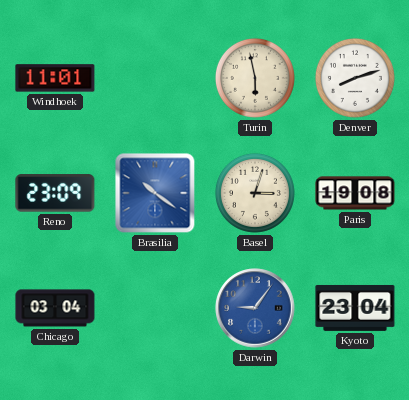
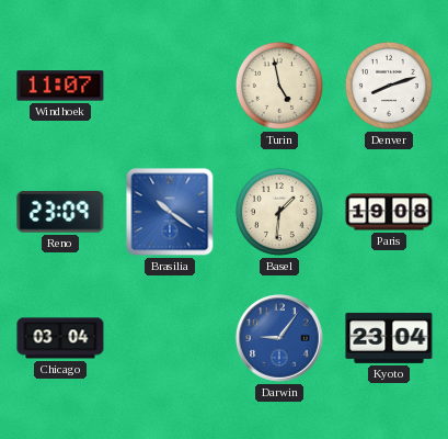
Windhoek: 11:01 -> 11:07
Turin: 5:58 -> 4:58
Basel: 3:03 -> 1:31
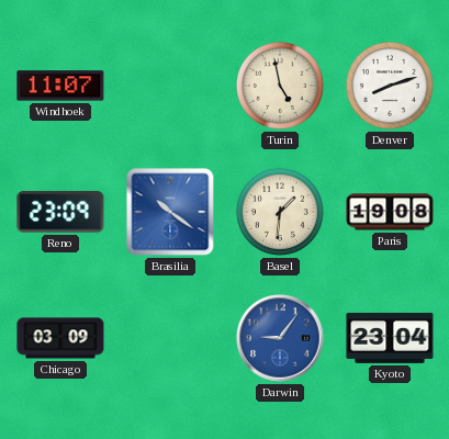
Chicago: 03:04 -> 03:09
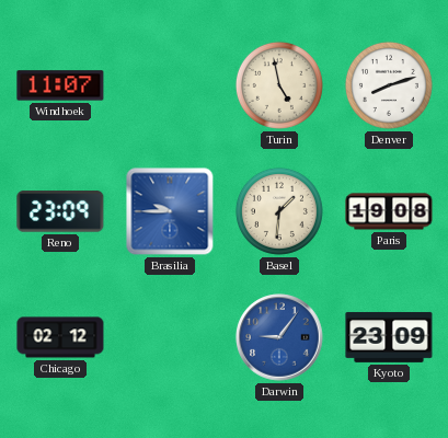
Brasilia: 10:21 -> 9:45
Chicago: 03:09 -> 02:12
Kyoto: 23:04 -> 23:09
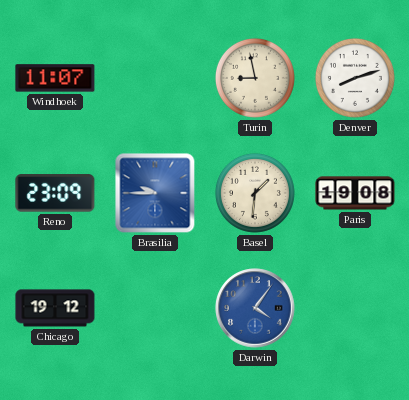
Turin: 4:58 -> 8:58
Chicago: 02:12 -> 19:12
Darwin: 9:06 -> 4:06
Kyoto: 23:09 -> none
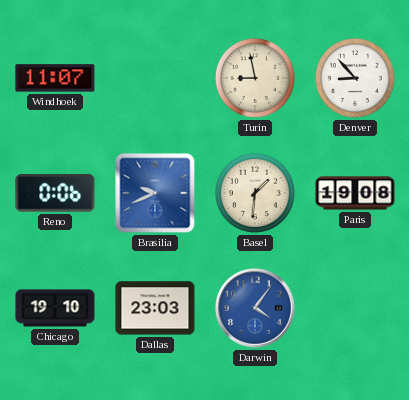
Denver: 8:12 -> 8:53
Reno: 23:09 -> 0:06
Brasilia: 9:45 -> 9:41
Chicago: 19:12 -> 19:10
Dallas: none -> 23:03
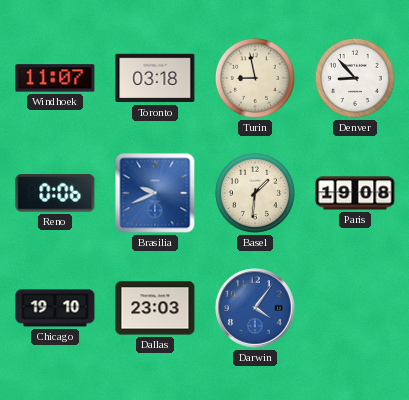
Toronto: none -> 03:18
